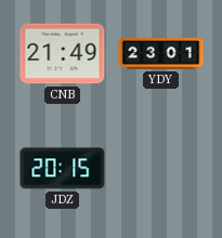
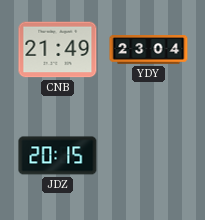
YDY: 23:01 -> 23:04
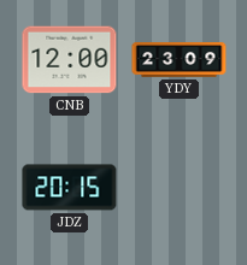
CNB: 21:49 -> 12:00
YDY: 23:04 -> 23:09
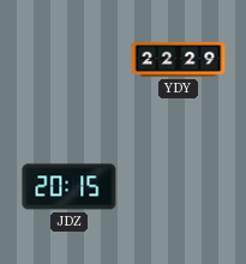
CNB: 12:00 -> none
YDY: 23:09 -> 22:29
